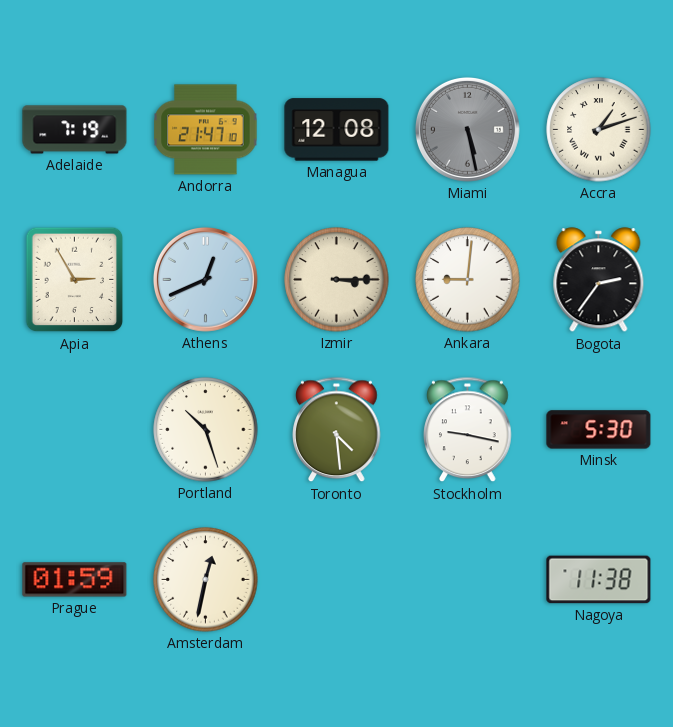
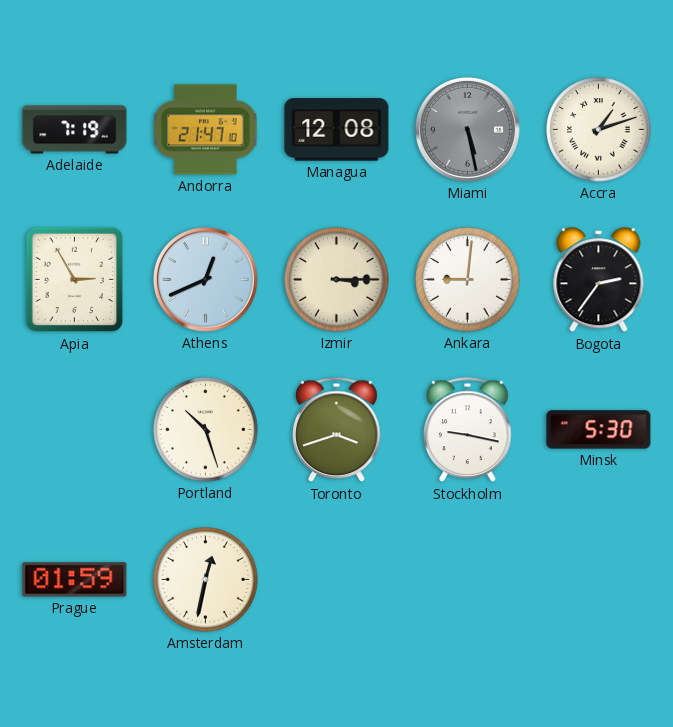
Toronto: 4:29 -> 3:42
Nagoya: 11:38 -> none
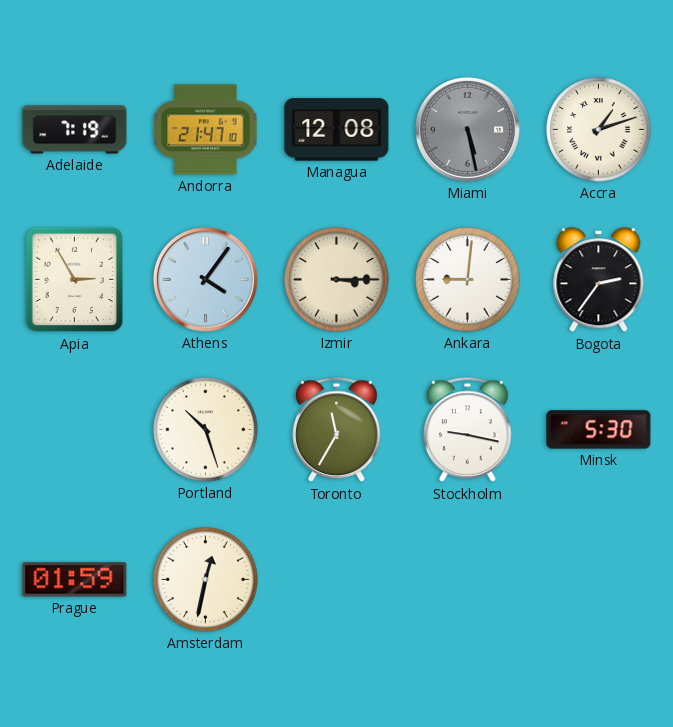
Athens: 12:41 -> 4:06
Toronto: 3:42 -> 11:35
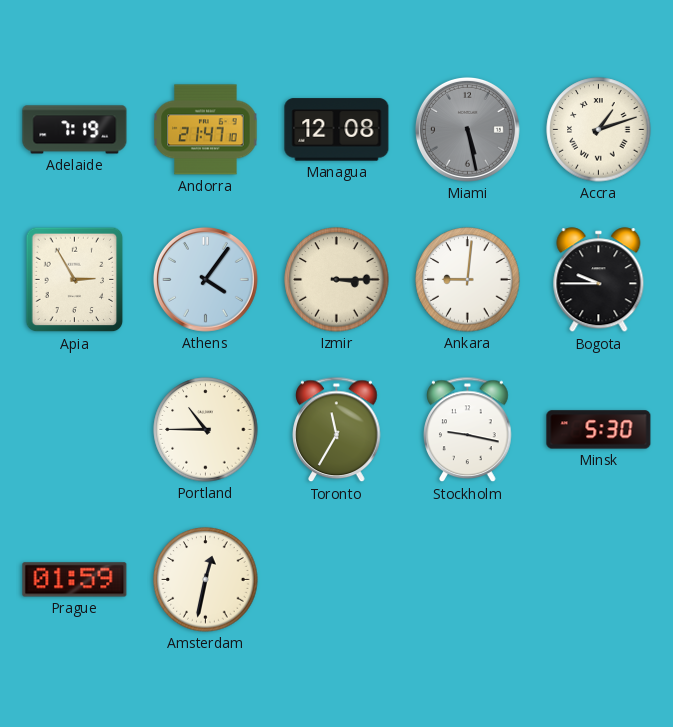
Bogota: 2:36 -> 9:45
Portland: 10:27 -> 10:45
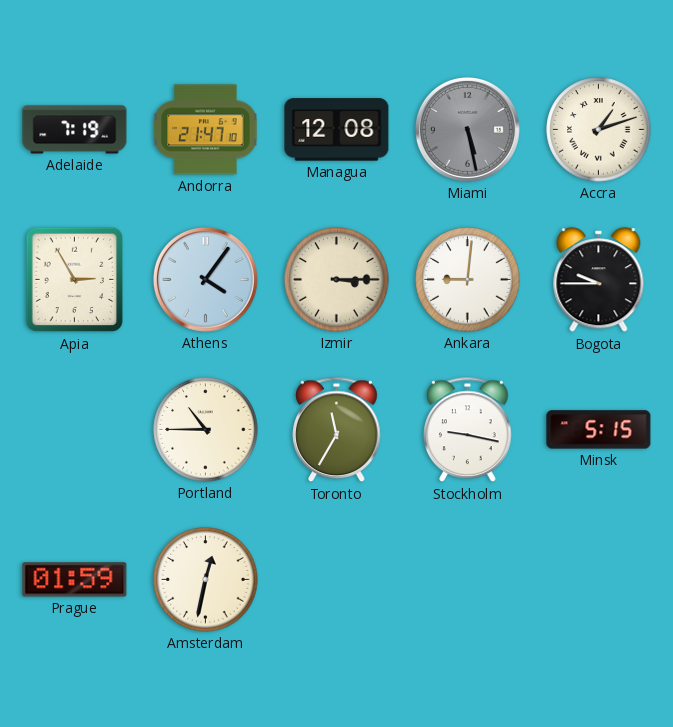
Minsk: 5:30 -> 5:15
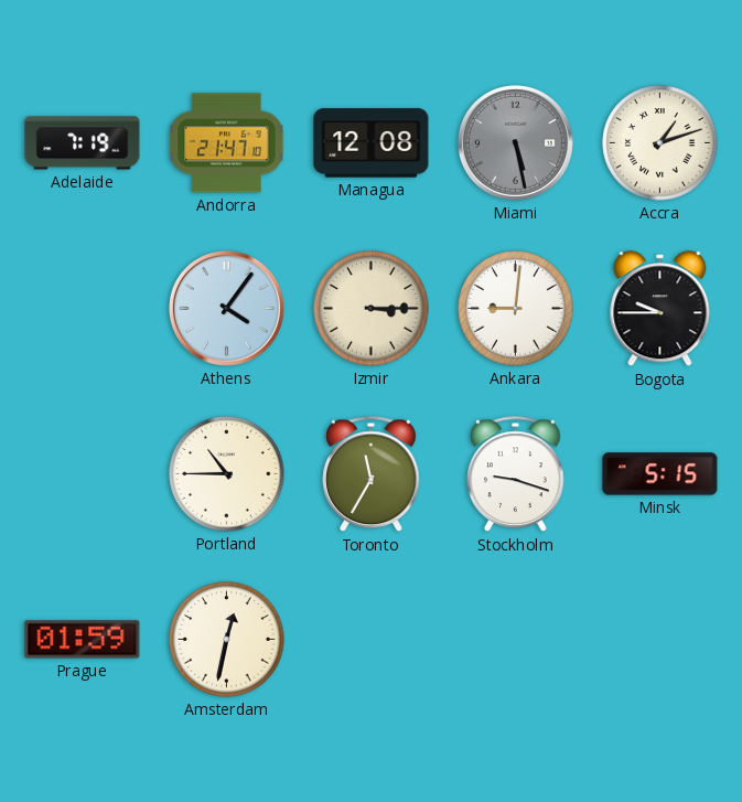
Apia: 2:55 -> none
Stockholm: 9:17 -> 9:18
